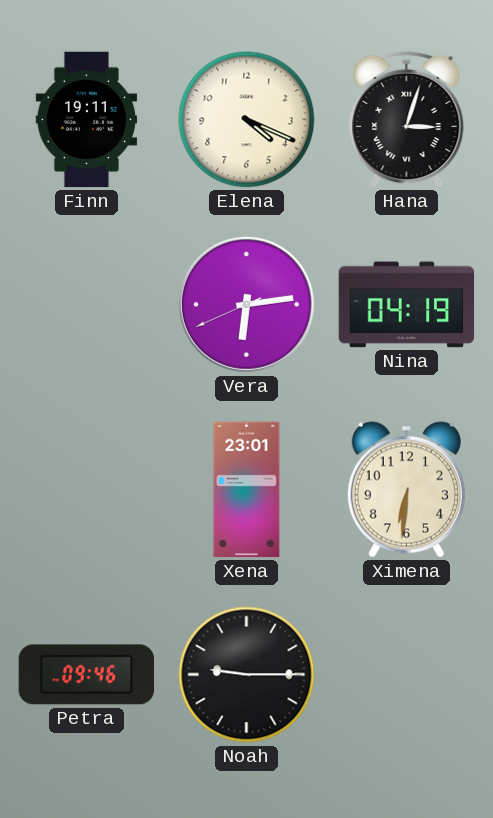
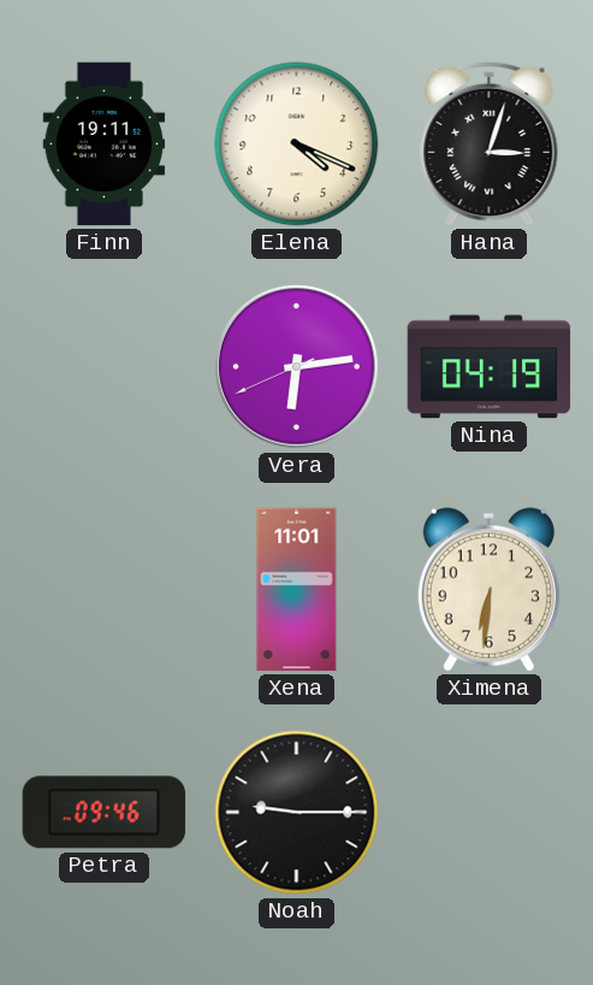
Xena: 23:01 -> 11:01
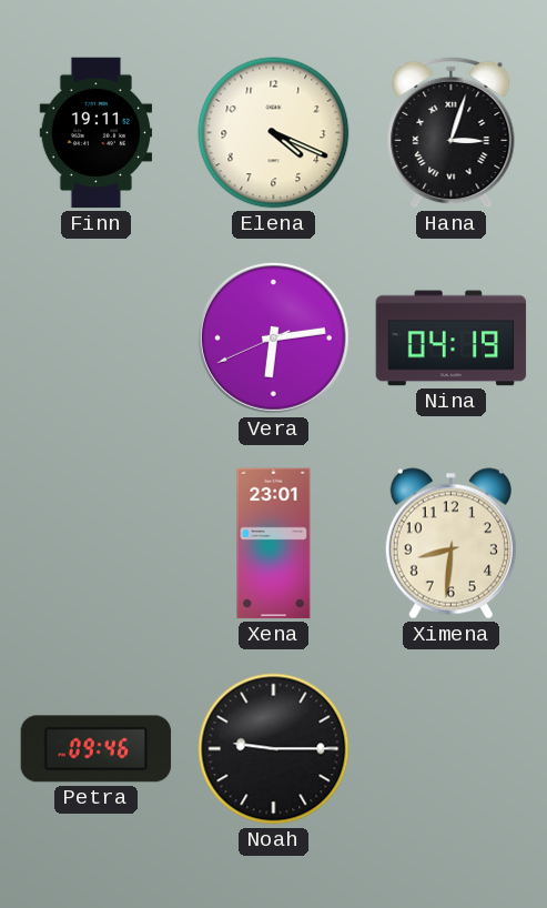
Xena: 11:01 -> 23:01
Ximena: 6:31 -> 8:31
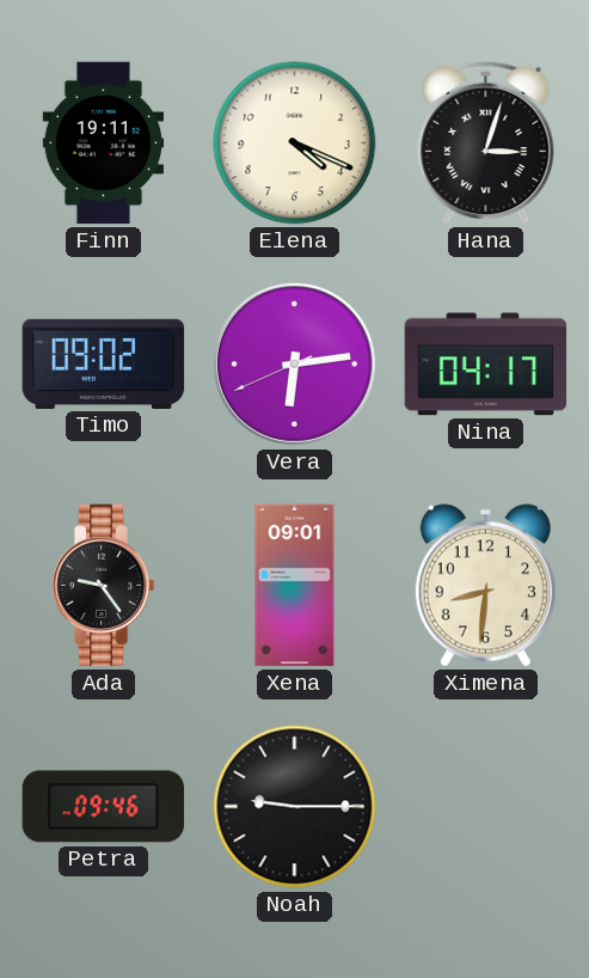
Timo: none -> 09:02
Nina: 04:19 -> 04:17
Ada: none -> 9:24
Xena: 23:01 -> 09:01
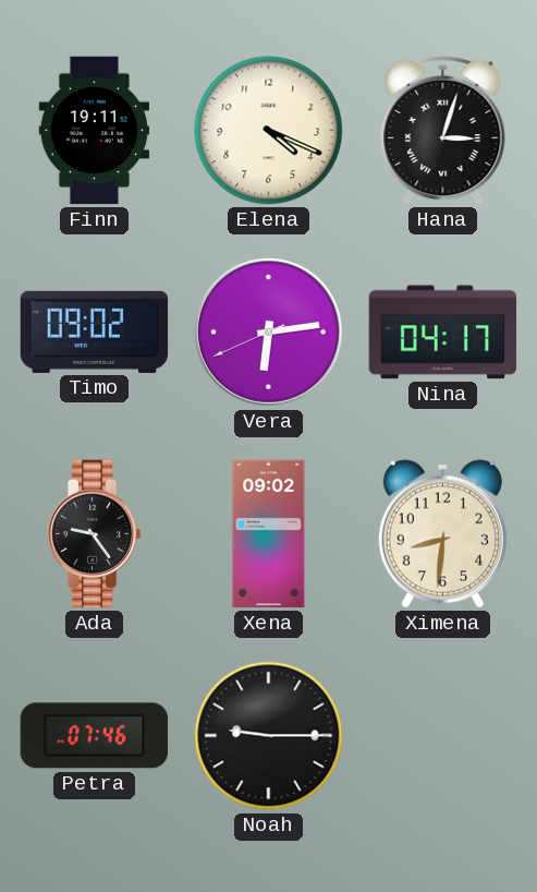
Xena: 09:01 -> 09:02
Petra: 09:46 -> 07:46
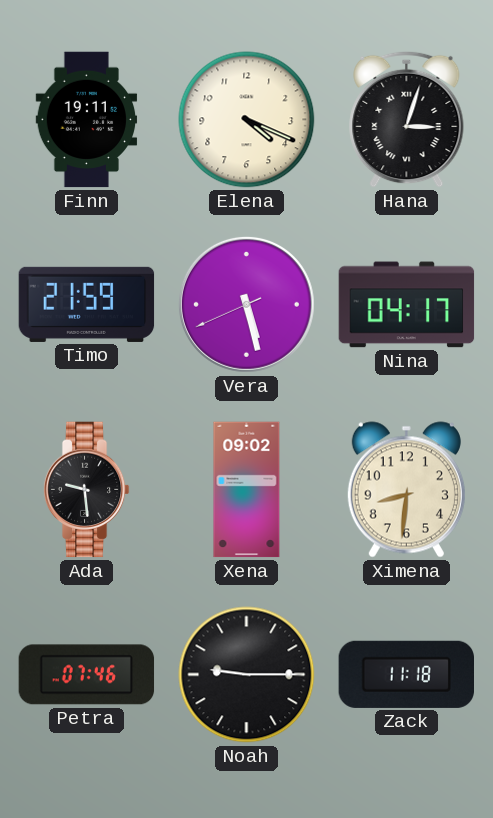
Timo: 09:02 -> 21:59
Vera: 6:13 -> 5:27
Ada: 9:24 -> 9:29
Zack: none -> 11:18
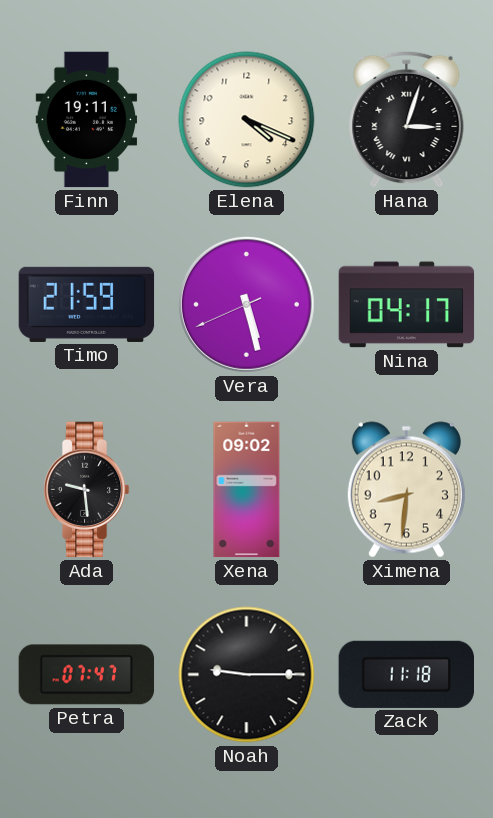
Petra: 07:46 -> 07:47
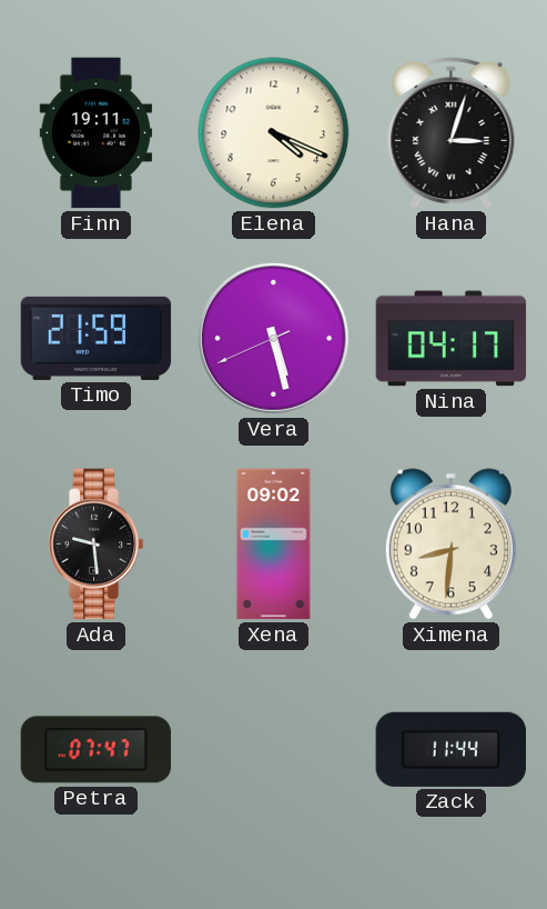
Noah: 9:15 -> none
Zack: 11:18 -> 11:44
